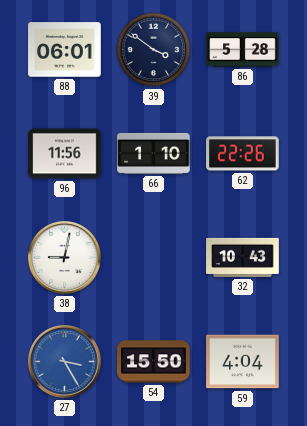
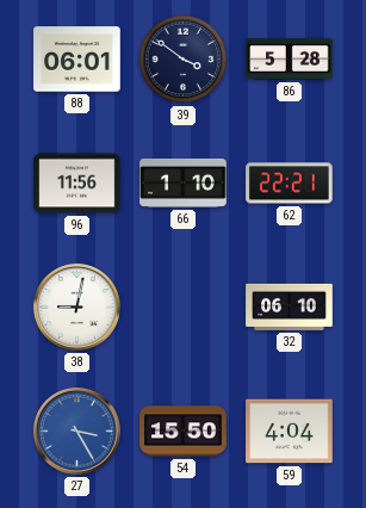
62: 22:26 -> 22:21
32: 10:43 -> 06:10
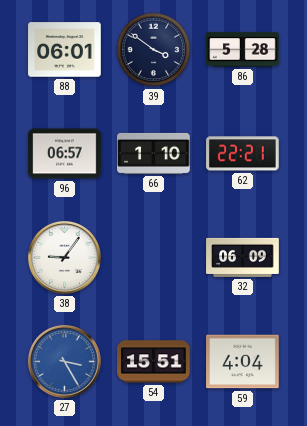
96: 11:56 -> 06:57
38: 9:02 -> 9:06
32: 06:10 -> 06:09
54: 15:50 -> 15:51
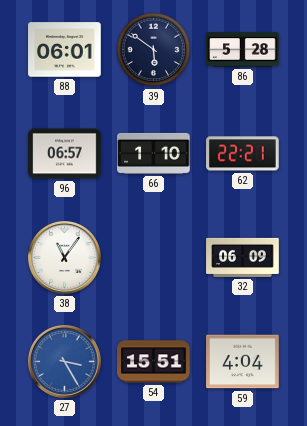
39: 3:51 -> 5:51
38: 9:06 -> 11:06
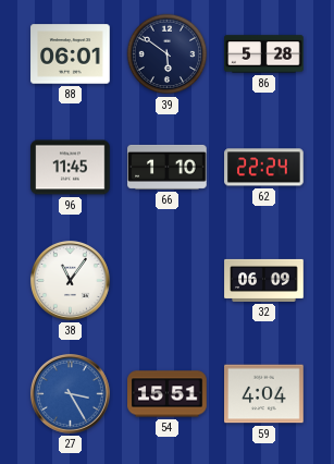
96: 06:57 -> 11:45
62: 22:21 -> 22:24
